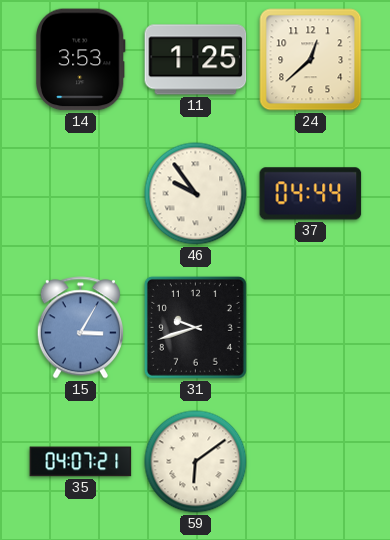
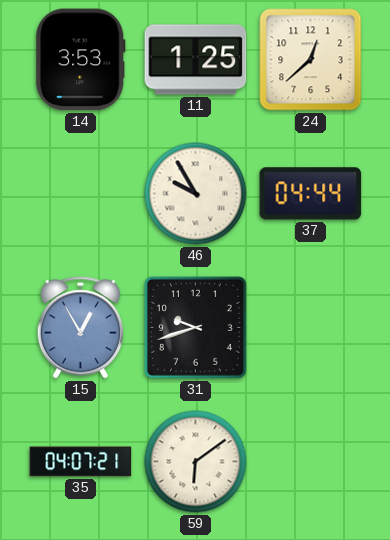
46: 9:54 -> 9:55
15: 3:05 -> 12:55
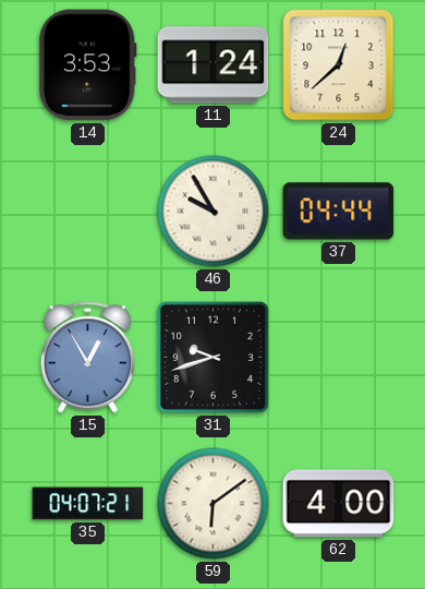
11: 1:25 -> 1:24
62: none -> 4:00
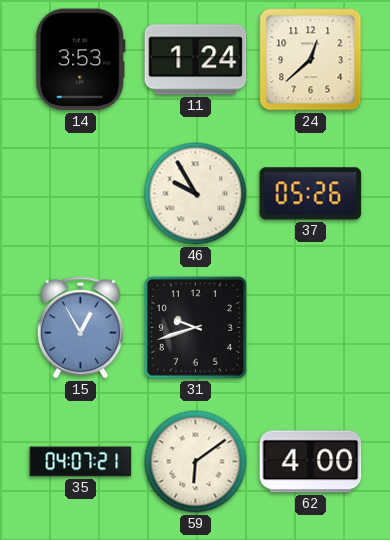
37: 04:44 -> 05:26
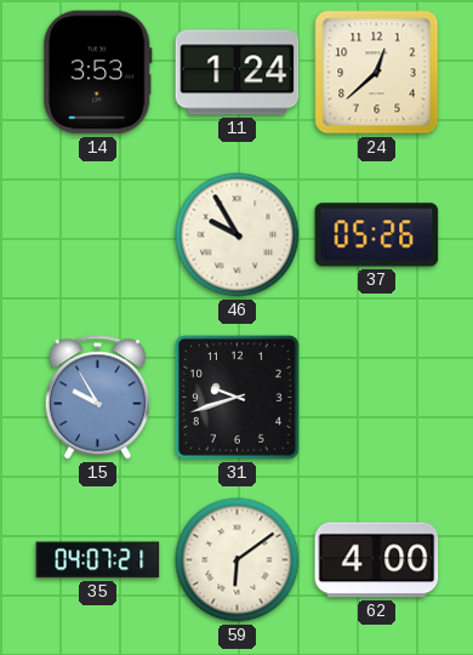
15: 12:55 -> 9:55
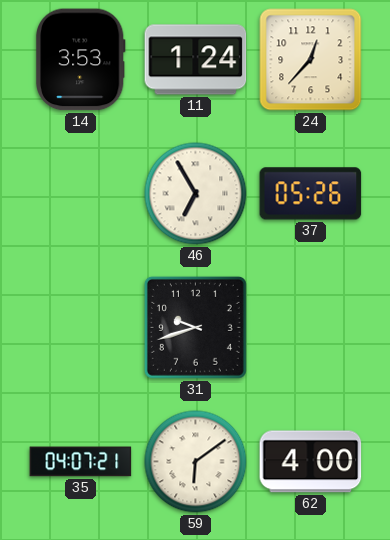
24: 12:38 -> 12:37
46: 9:55 -> 6:55
15: 9:55 -> none
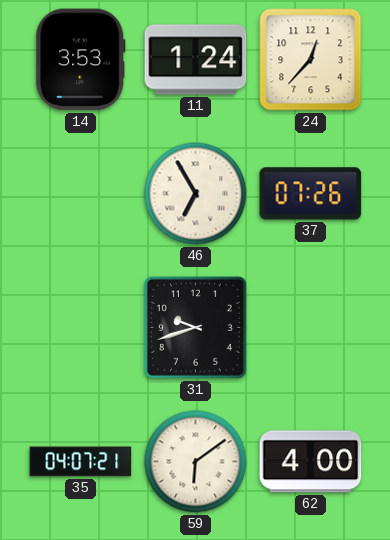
37: 05:26 -> 07:26
